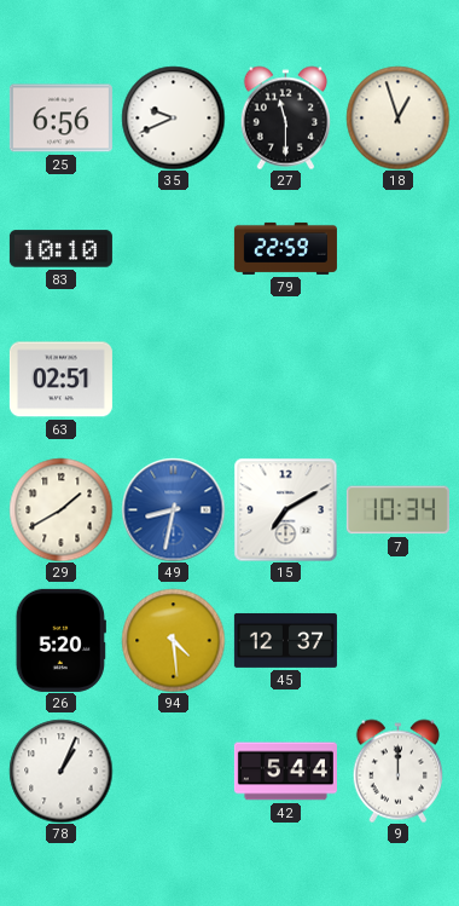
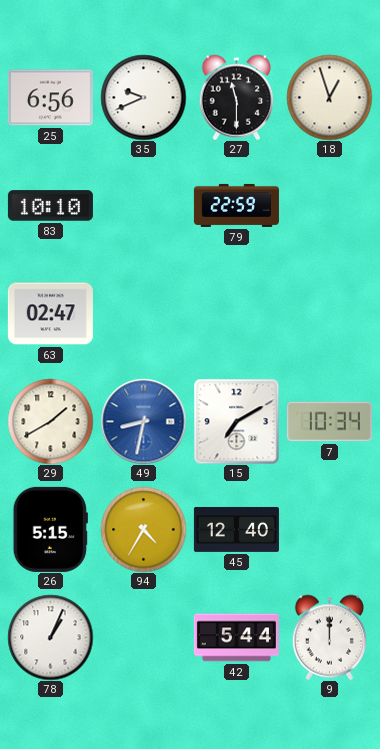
63: 02:51 -> 02:47
26: 5:20 -> 5:15
94: 4:29 -> 4:35
45: 12:37 -> 12:40
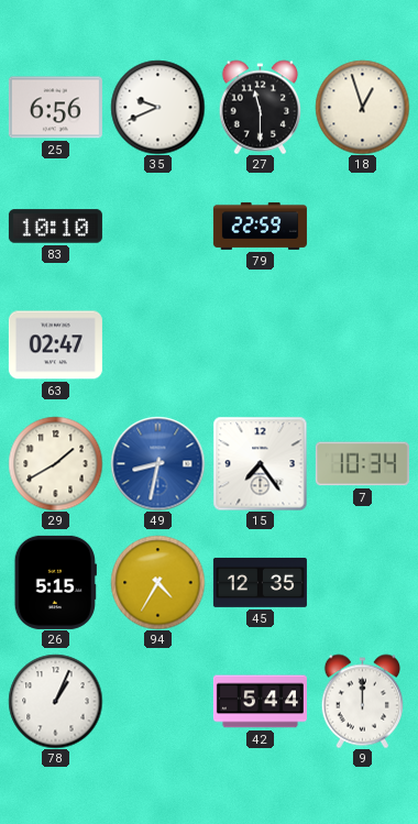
15: 7:10 -> 7:24
45: 12:40 -> 12:35
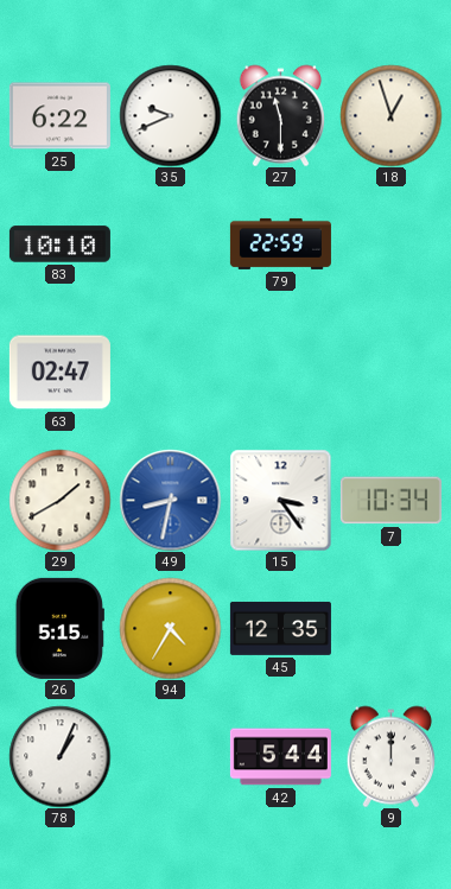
25: 6:56 -> 6:22
15: 7:24 -> 3:24
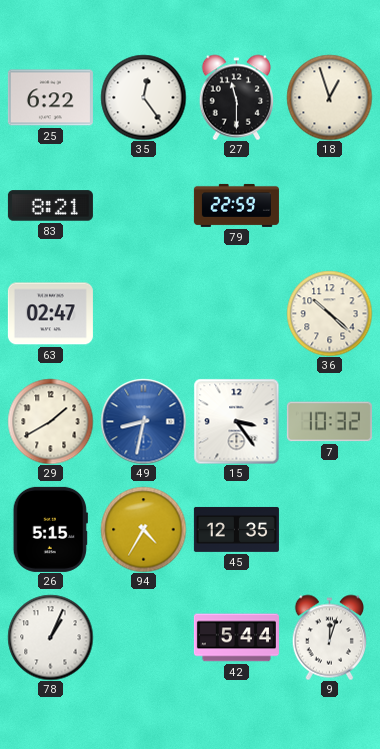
35: 9:41 -> 12:24
83: 10:10 -> 8:21
36: none -> 10:22
7: 10:34 -> 10:32
9: 12:00 -> 12:03
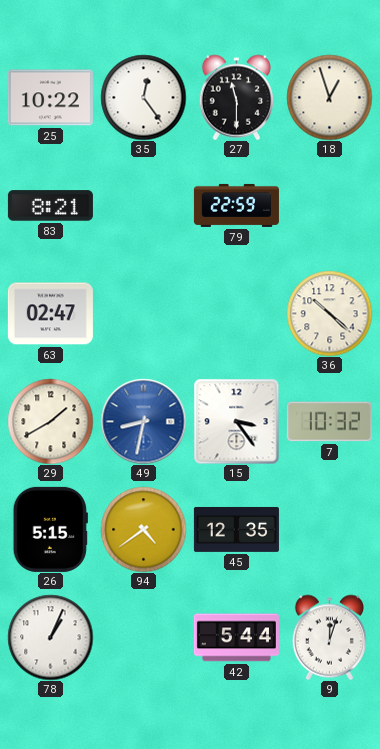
25: 6:22 -> 10:22
94: 4:35 -> 4:39
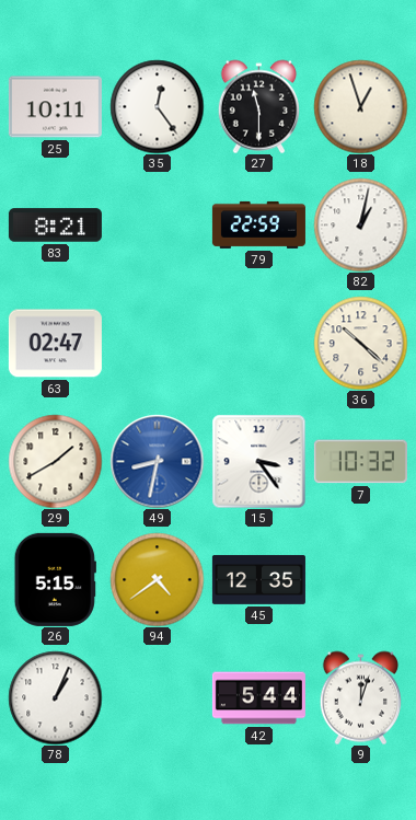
25: 10:22 -> 10:11
82: none -> 1:02
